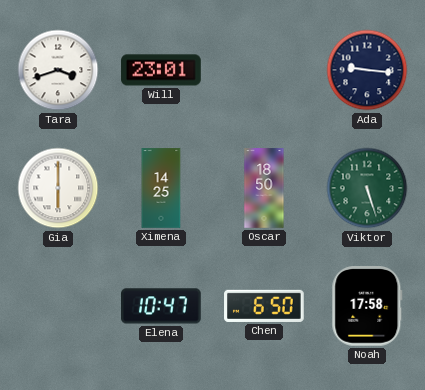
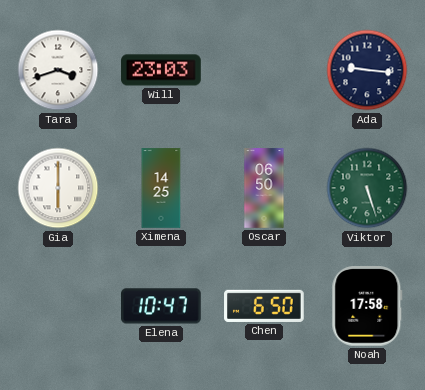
Will: 23:01 -> 23:03
Oscar: 18:50 -> 06:50
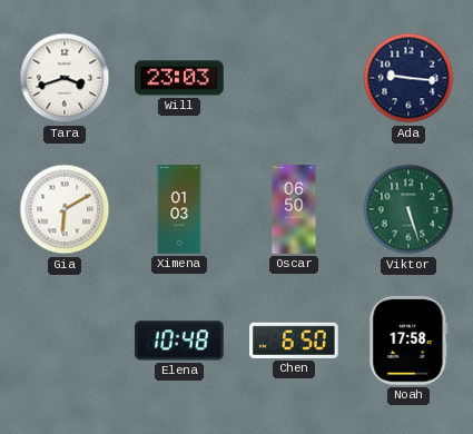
Gia: 6:00 -> 6:10
Ximena: 14:25 -> 01:03
Elena: 10:47 -> 10:48
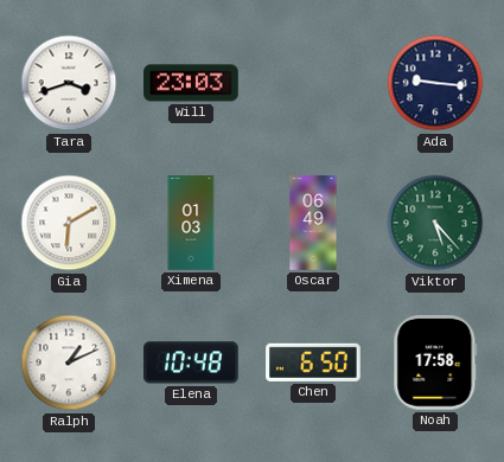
Oscar: 06:50 -> 06:49
Viktor: 5:27 -> 5:23
Ralph: none -> 1:11
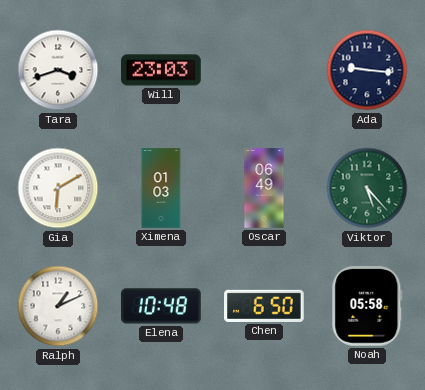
Noah: 17:58 -> 05:58
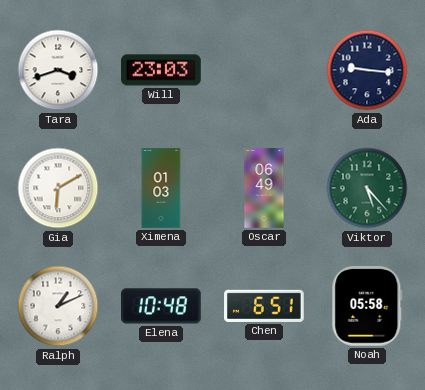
Chen: 6:50 -> 6:51
